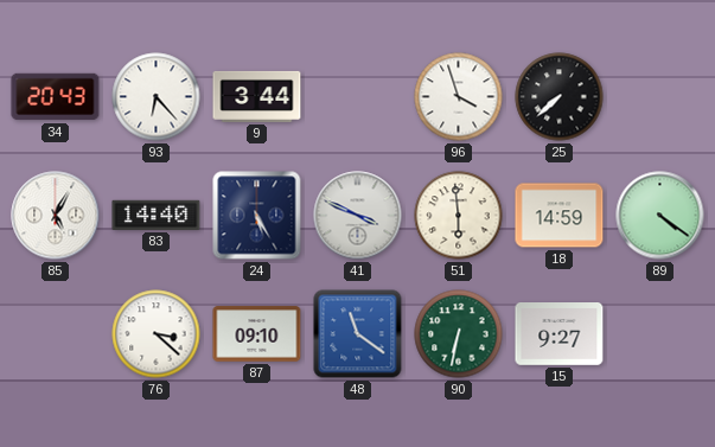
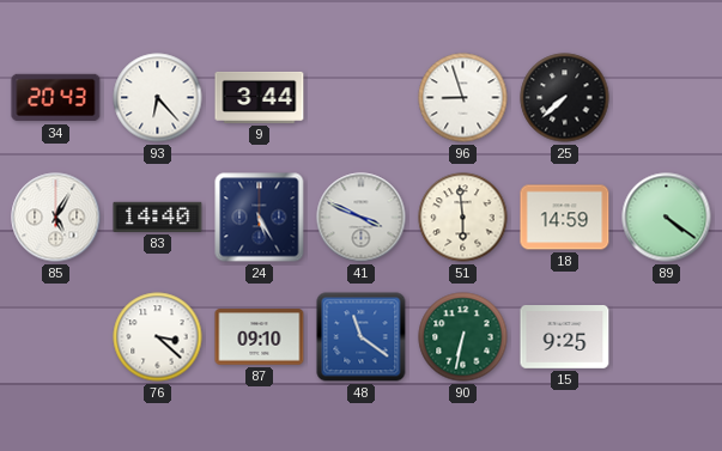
96: 3:57 -> 8:57
15: 9:27 -> 9:25
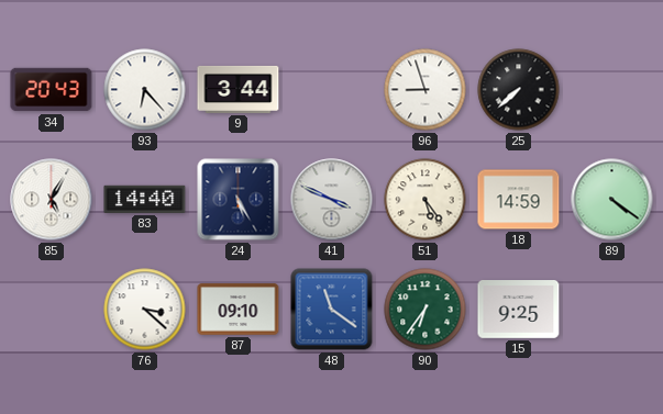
51: 5:59 -> 5:24
90: 6:32 -> 6:36
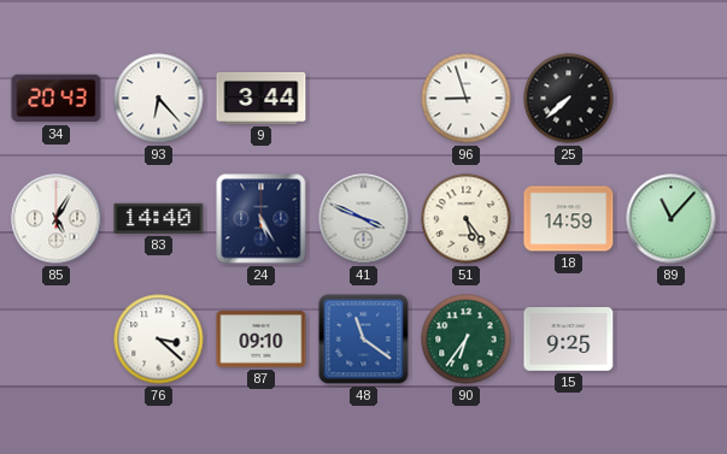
89: 4:21 -> 11:07
